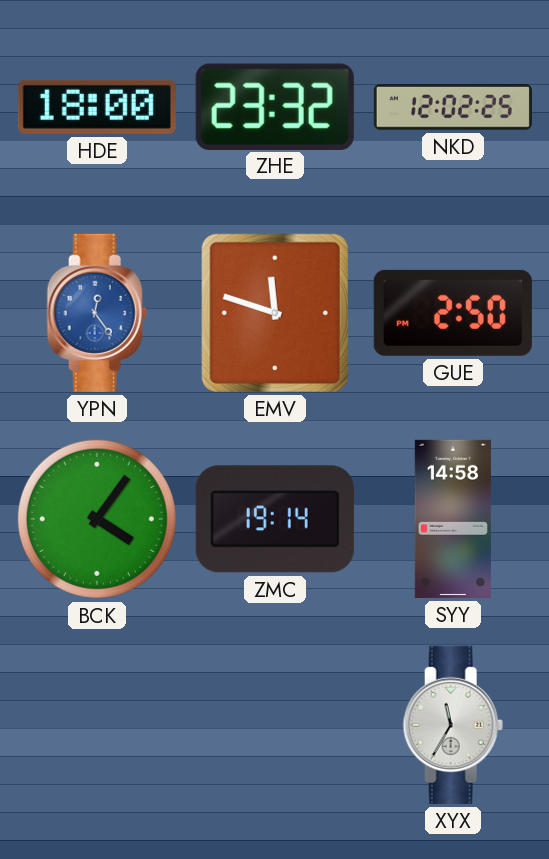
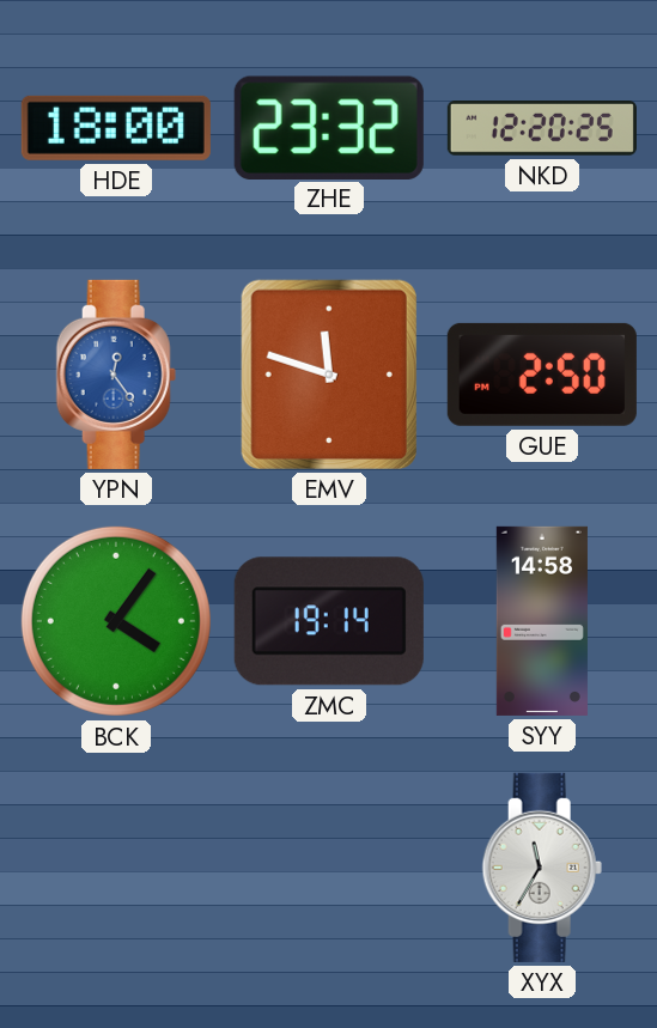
NKD: 12:02 -> 12:20
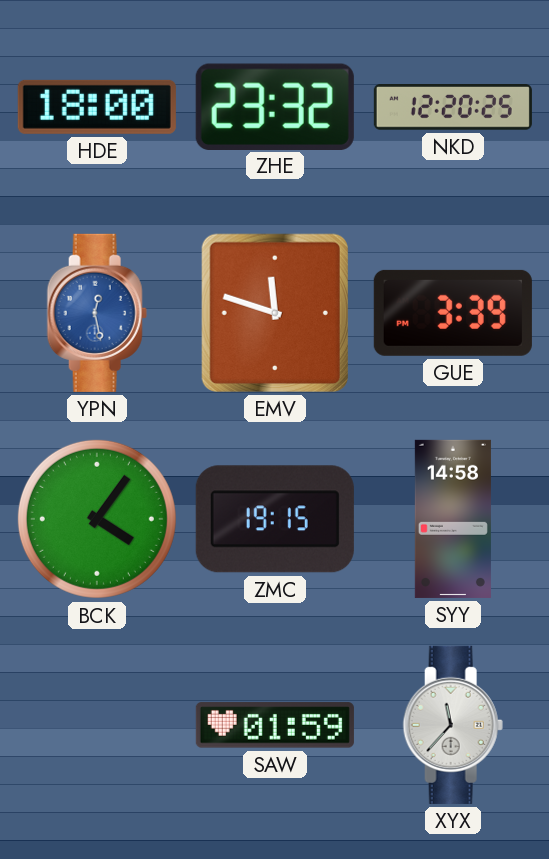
YPN: 12:24 -> 12:28
GUE: 2:50 -> 3:39
ZMC: 19:14 -> 19:15
SAW: none -> 01:59
XYX: 11:35 -> 11:37
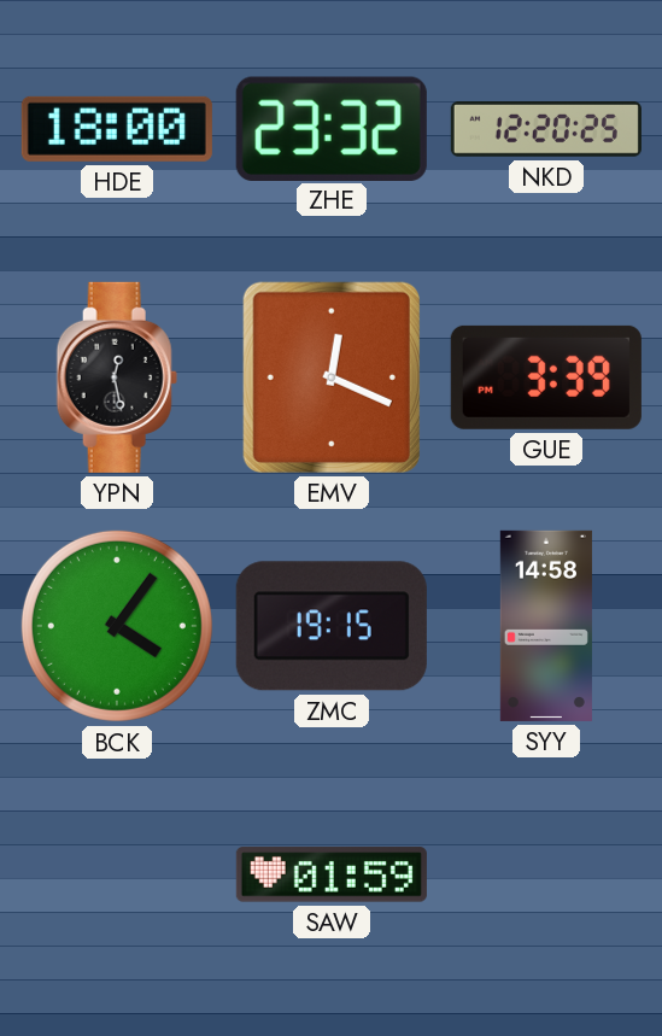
YPN dial: blue -> black
EMV: 11:48 -> 12:19
XYX: 11:37 -> none
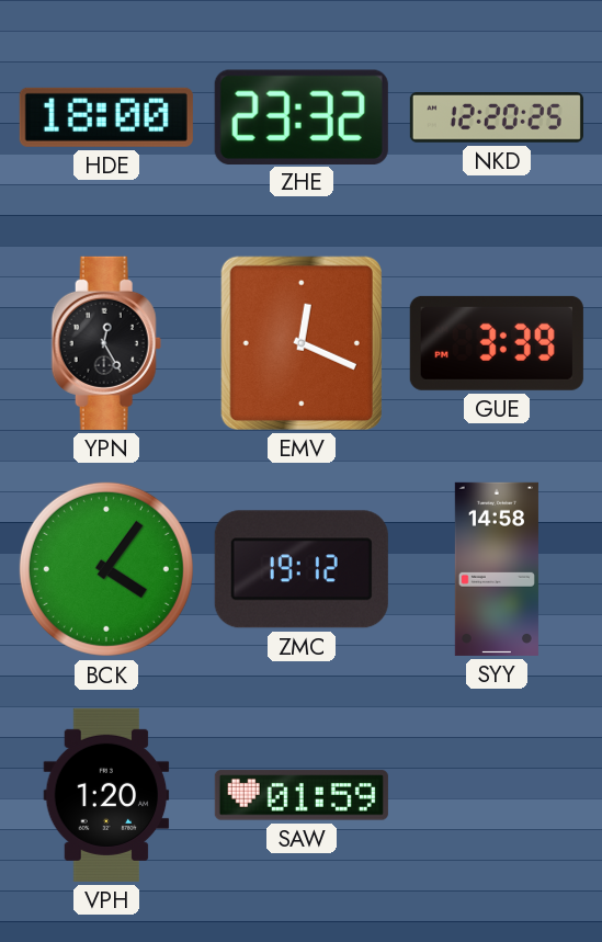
YPN: 12:28 -> 12:25
ZMC: 19:15 -> 19:12
VPH: none -> 1:20
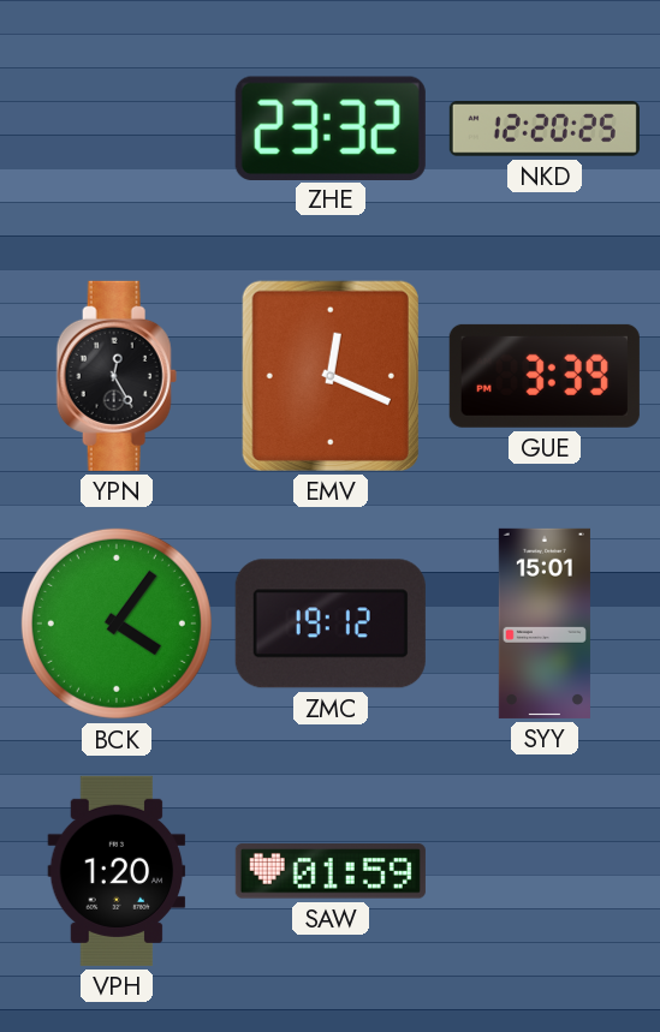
HDE: 18:00 -> none
SYY: 14:58 -> 15:01
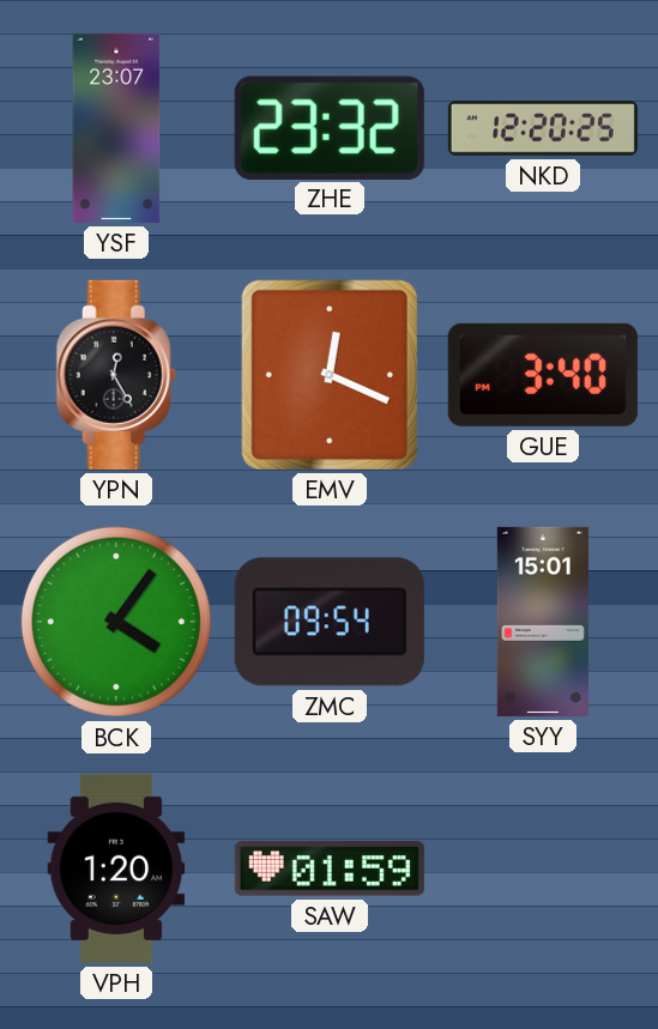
YSF: none -> 23:07
GUE: 3:39 -> 3:40
ZMC: 19:12 -> 09:54
